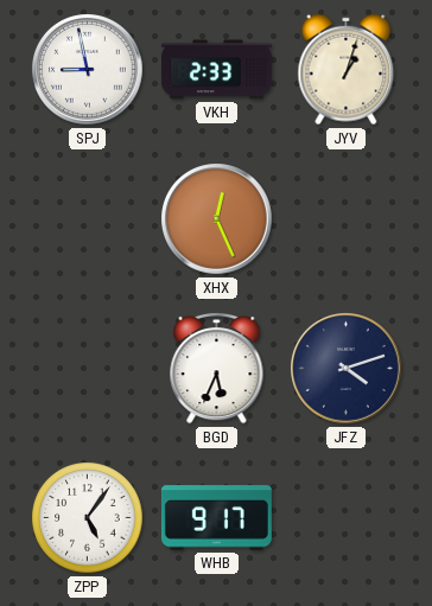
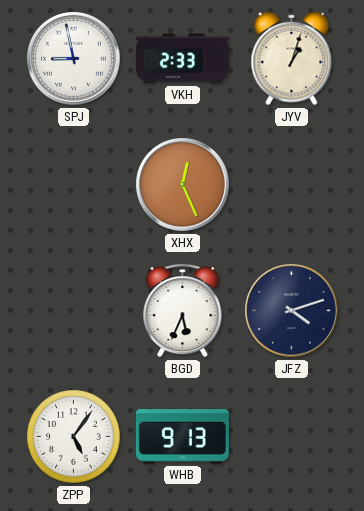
WHB: 9:17 -> 9:13
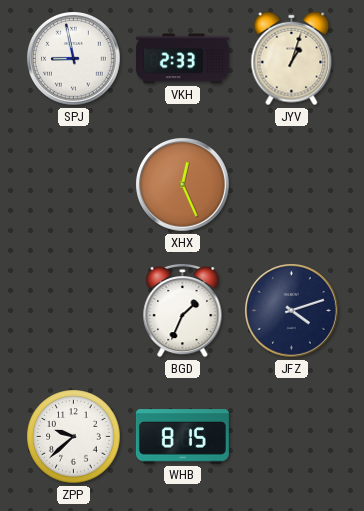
BGD: 5:34 -> 1:34
ZPP: 5:06 -> 9:38
WHB: 9:13 -> 8:15
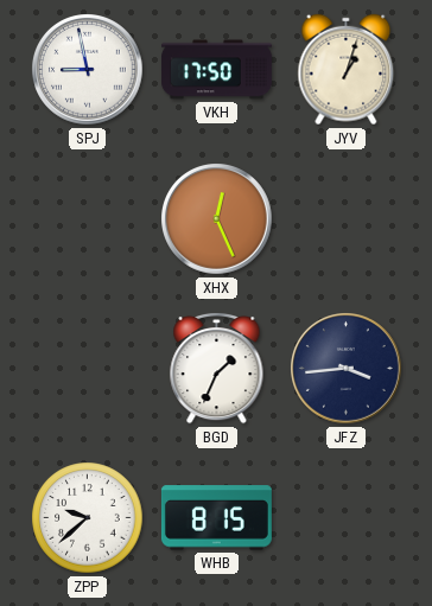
VKH: 2:33 -> 17:50
JFZ: 4:12 -> 3:44
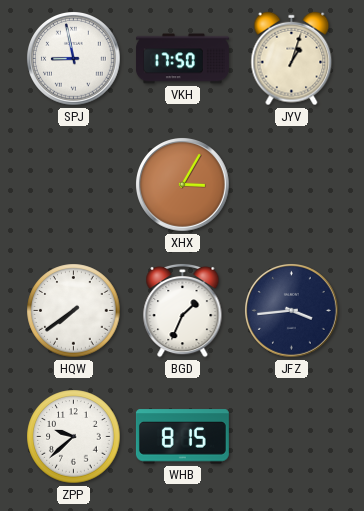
XHX: 12:26 -> 3:05
HQW: none -> 7:39
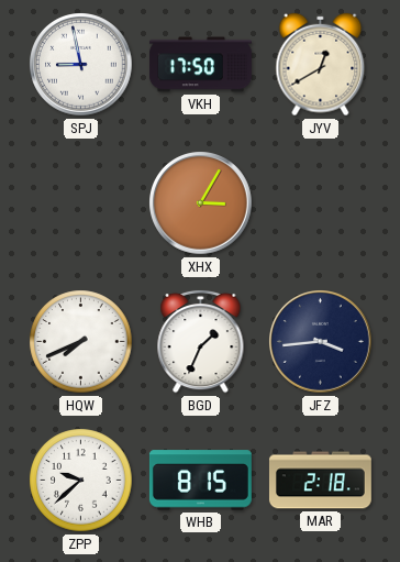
JYV: 1:03 -> 12:40
HQW: 7:39 -> 7:41
MAR: none -> 2:18
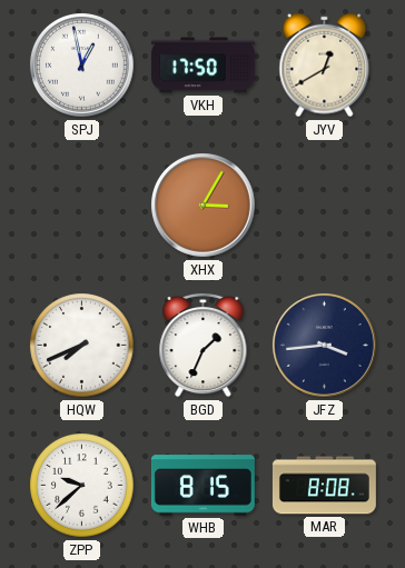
SPJ: 8:58 -> 12:58
MAR: 2:18 -> 8:08
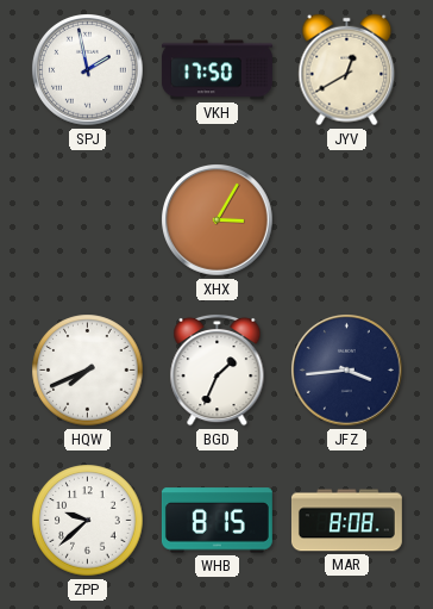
SPJ: 12:58 -> 1:58
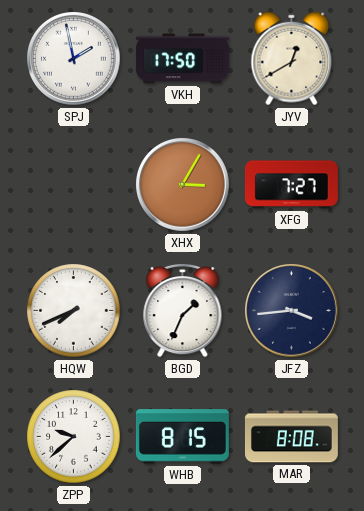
XFG: none -> 7:27
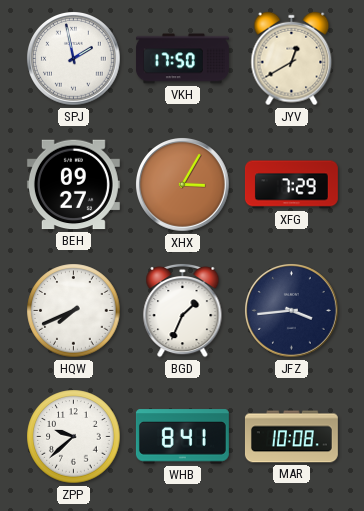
BEH: none -> 09:27
XFG: 7:27 -> 7:29
WHB: 8:15 -> 8:41
MAR: 8:08 -> 10:08
